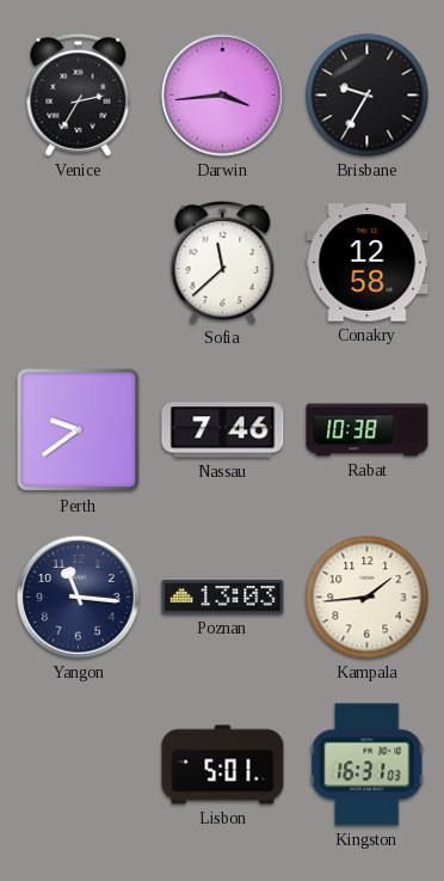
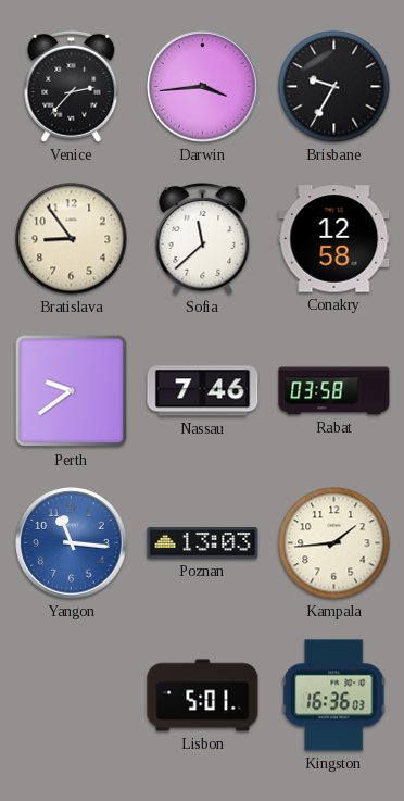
Venice: 2:35 -> 2:37
Bratislava: none -> 8:54
Rabat: 10:38 -> 03:58
Yangon dial: navy -> blue
Kingston: 16:31 -> 16:36
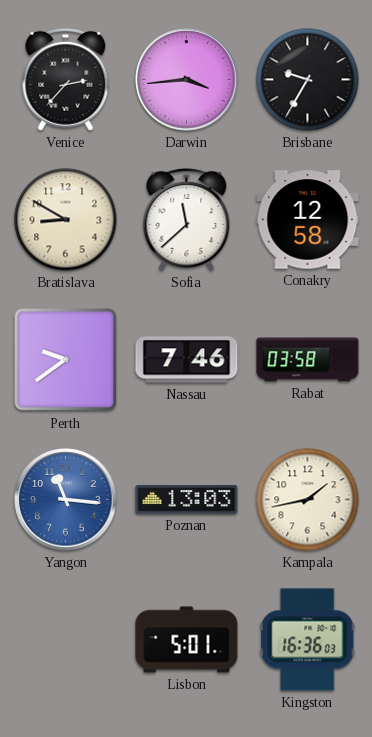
Bratislava: 8:54 -> 8:50
Kampala: 1:44 -> 1:43
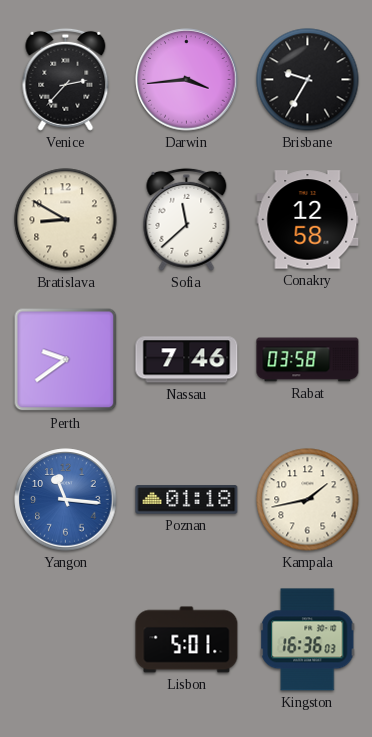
Poznan: 13:03 -> 01:18
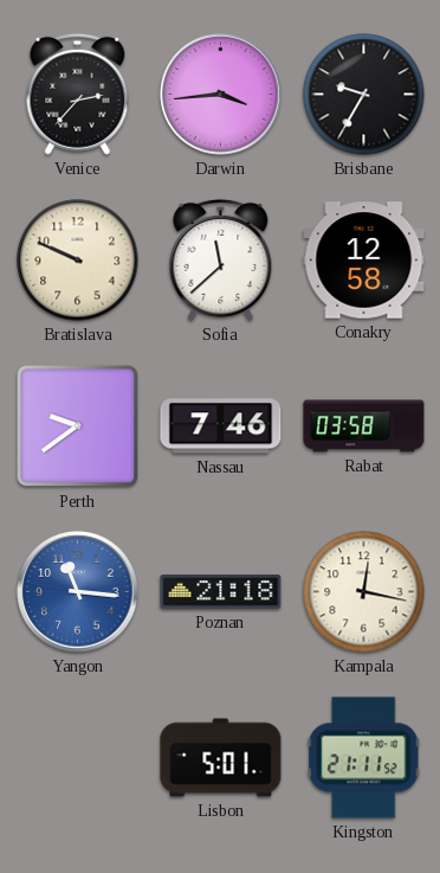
Bratislava: 8:50 -> 9:49
Poznan: 01:18 -> 21:18
Kampala: 1:43 -> 12:17
Kingston: 16:36 -> 21:11
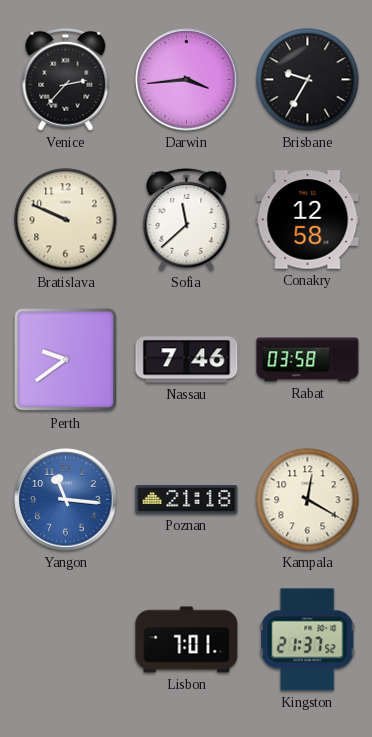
Kampala: 12:17 -> 12:20
Lisbon: 5:01 -> 7:01
Kingston: 21:11 -> 21:37
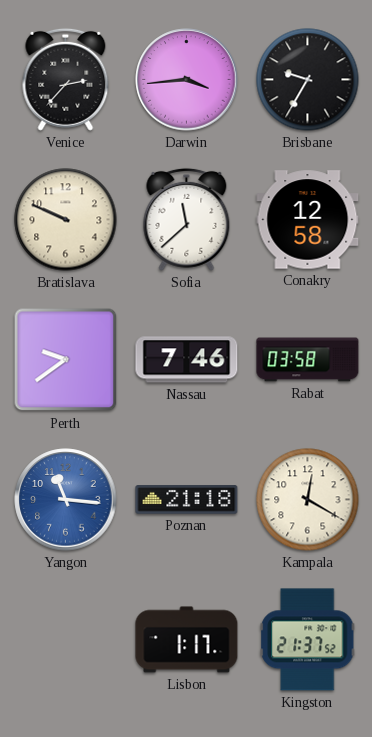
Lisbon: 7:01 -> 1:17
